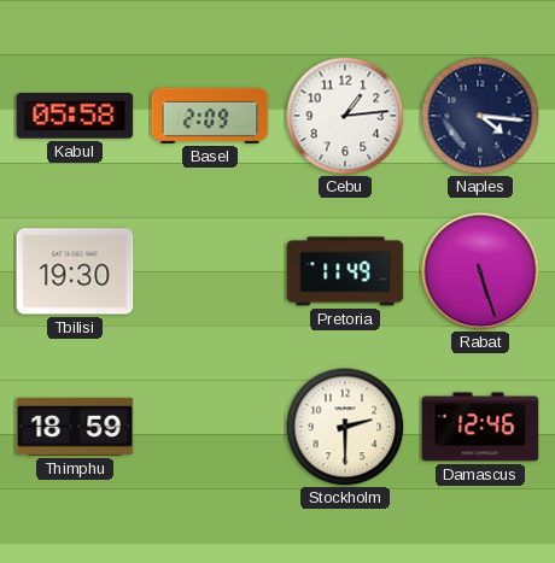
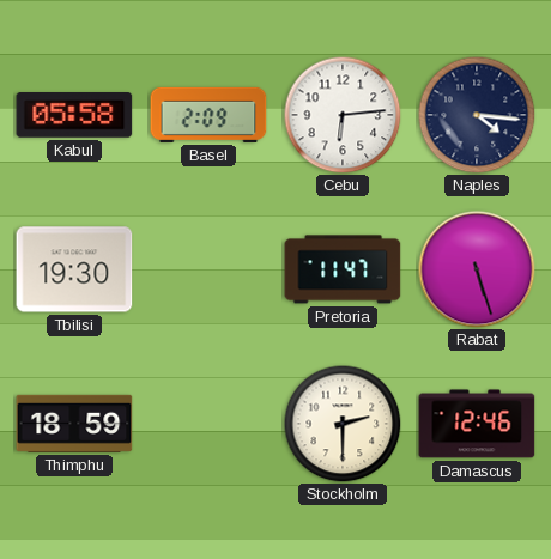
Cebu: 1:14 -> 6:14
Pretoria: 11:49 -> 11:47
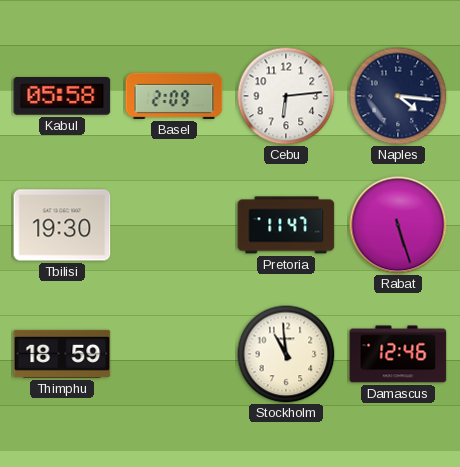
Stockholm: 2:30 -> 10:59
